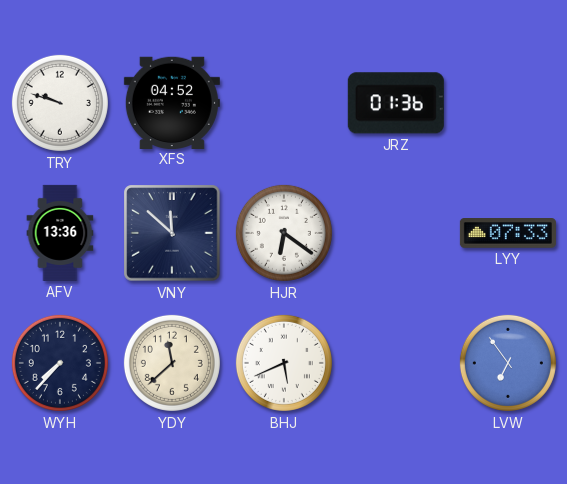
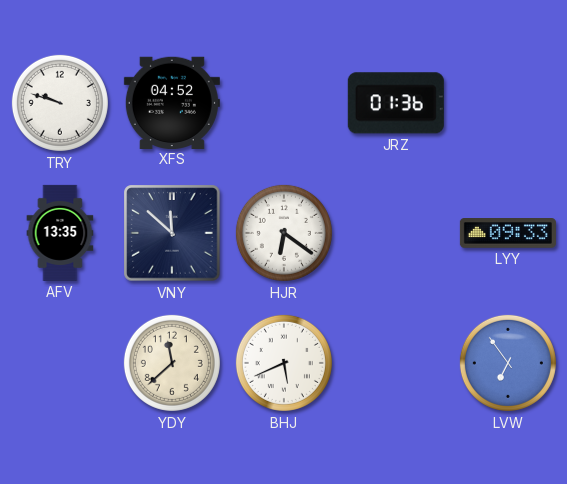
AFV: 13:36 -> 13:35
LYY: 07:33 -> 09:33
WYH: 7:37 -> none
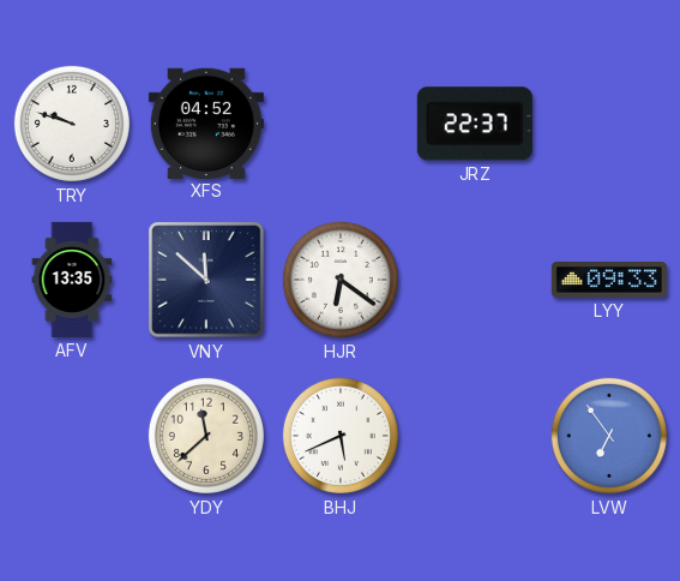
JRZ: 01:36 -> 22:37
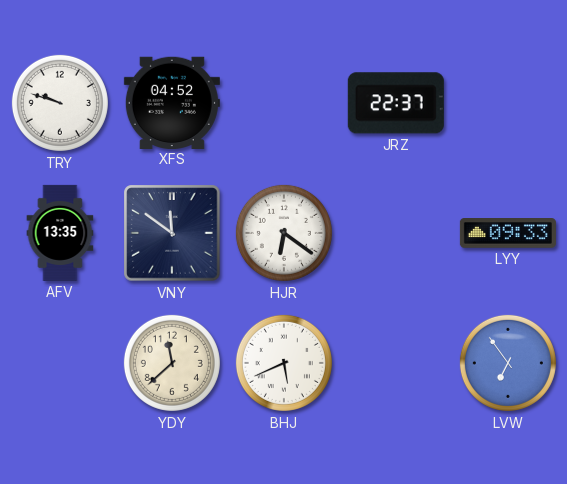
VNY: 11:52 -> 11:51
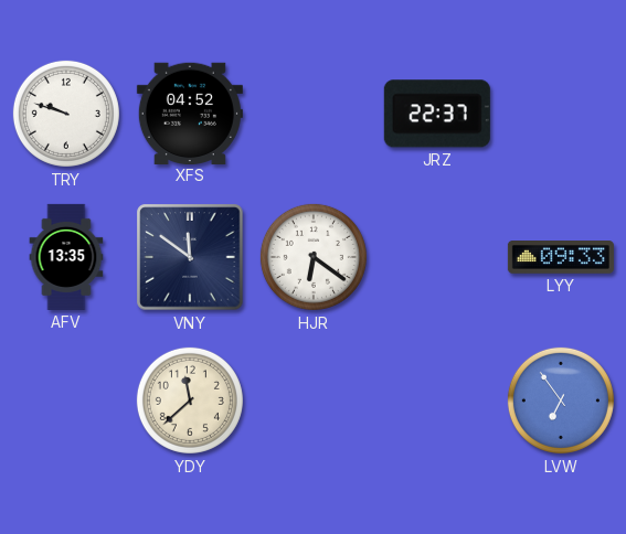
BHJ: 5:41 -> none
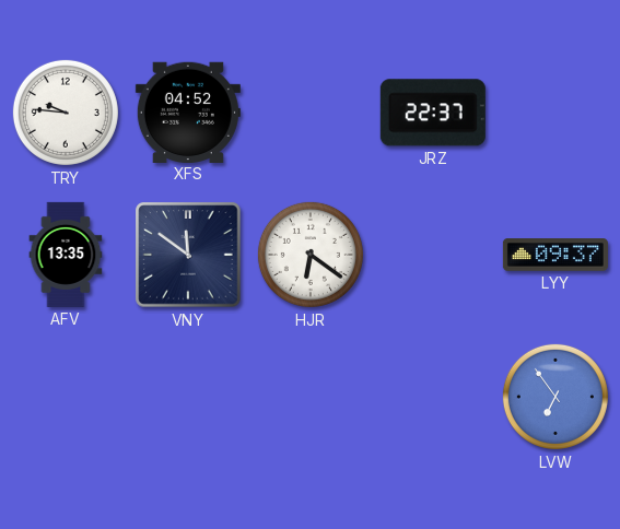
TRY: 9:48 -> 9:46
LYY: 09:33 -> 09:37
YDY: 11:38 -> none
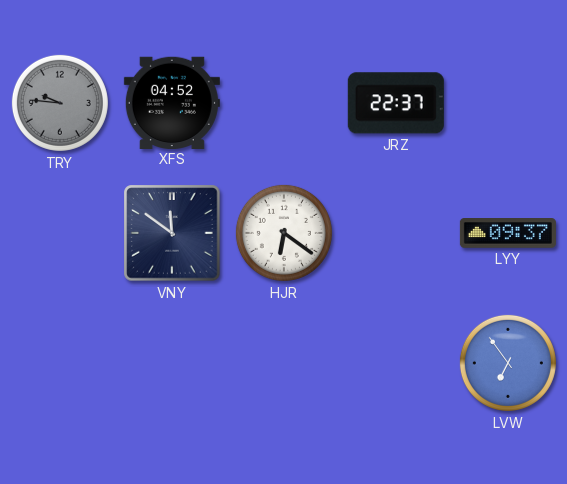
TRY dial: white -> grey
AFV: 13:35 -> none
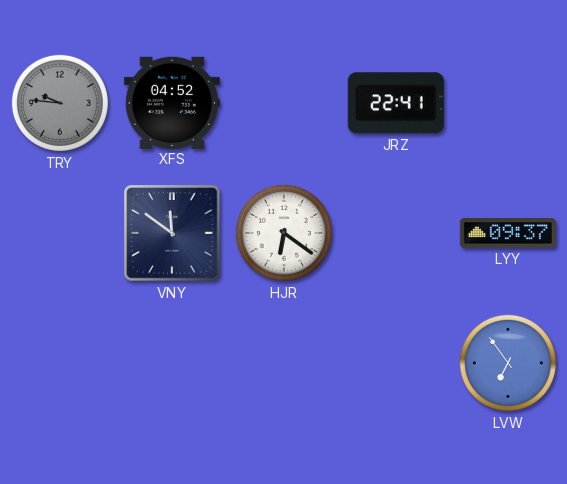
JRZ: 22:37 -> 22:41
